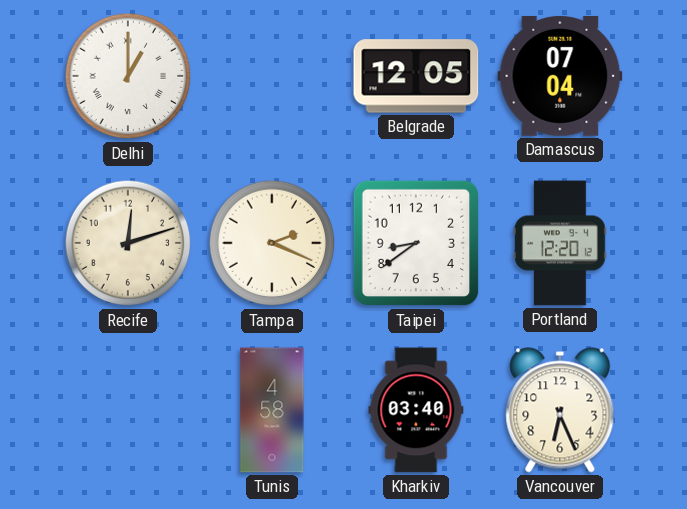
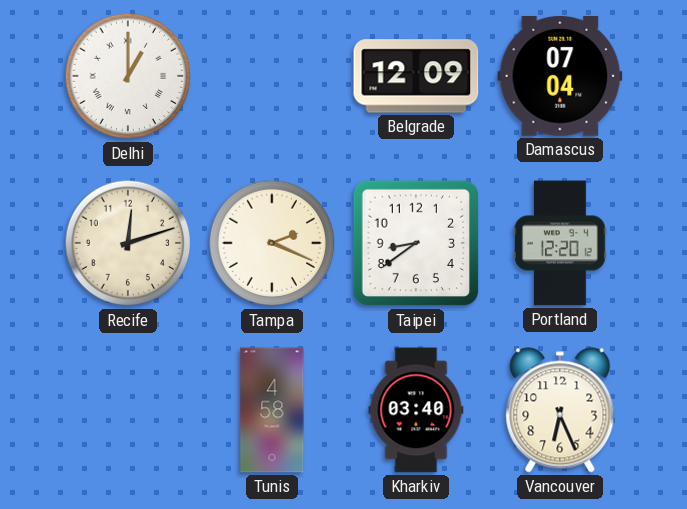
Belgrade: 12:05 -> 12:09
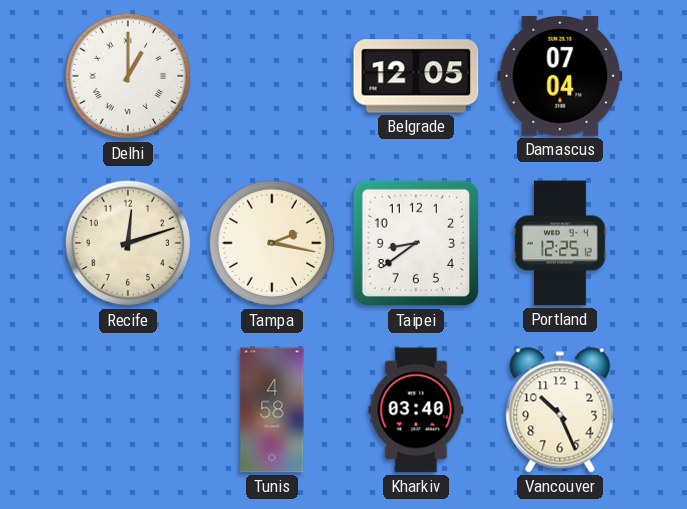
Belgrade: 12:09 -> 12:05
Tampa: 2:19 -> 2:17
Portland: 12:20 -> 12:25
Vancouver: 6:26 -> 10:26
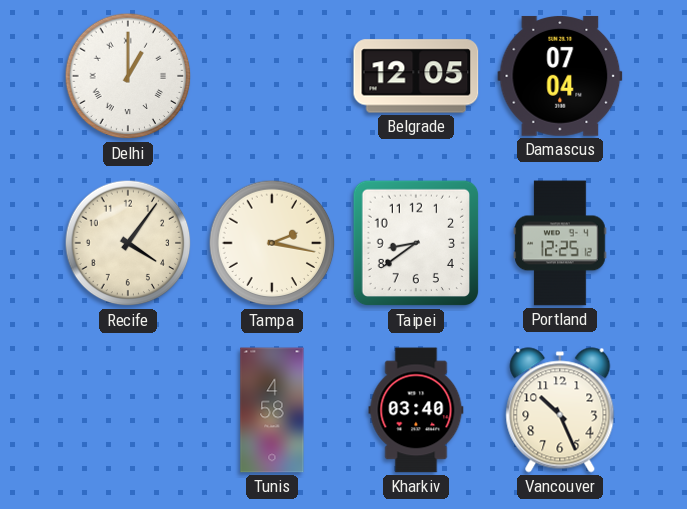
Recife: 12:12 -> 4:06
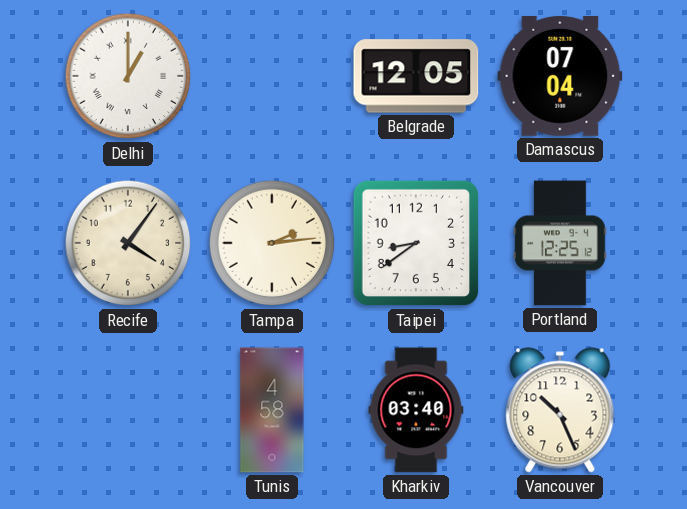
Tampa: 2:17 -> 2:14
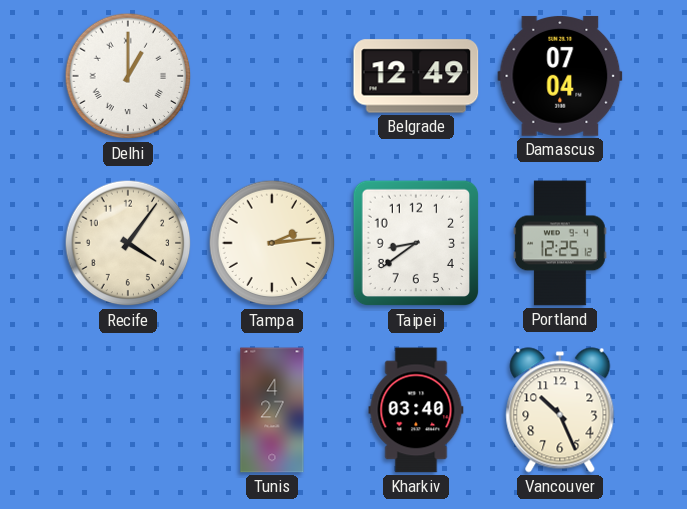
Belgrade: 12:05 -> 12:49
Tunis: 4:58 -> 4:27
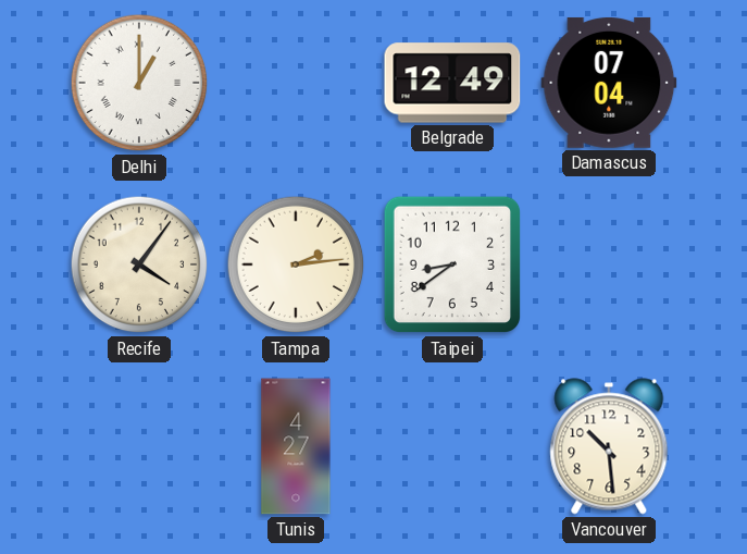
Portland: 12:25 -> none
Kharkiv: 03:40 -> none
Vancouver: 10:26 -> 10:29
